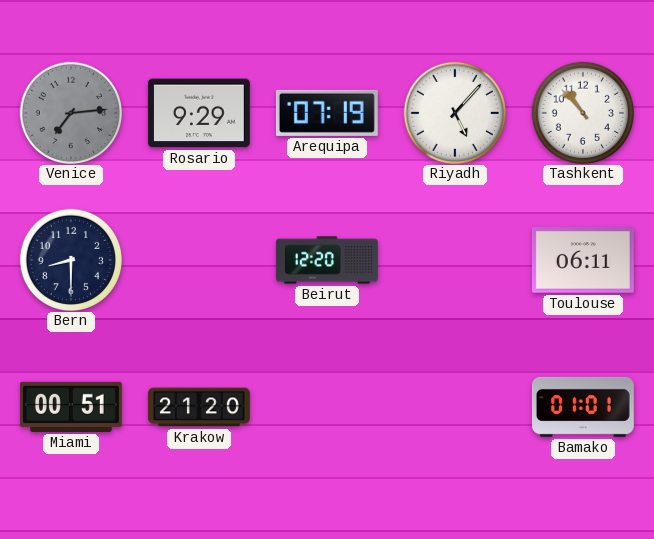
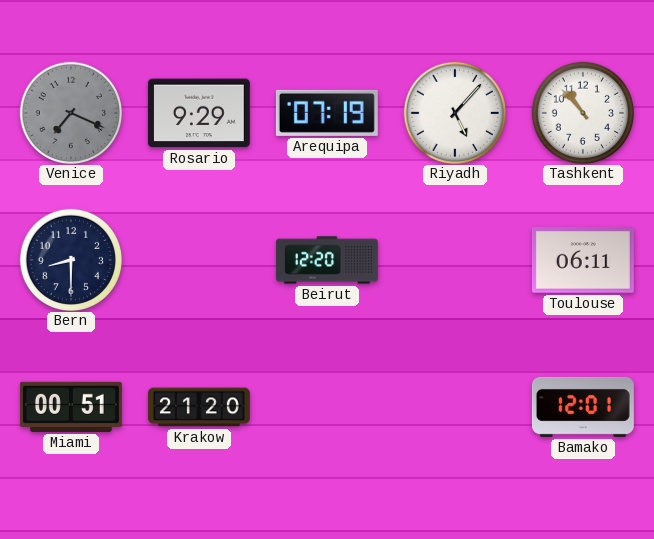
Venice: 7:14 -> 7:19
Bamako: 01:01 -> 12:01
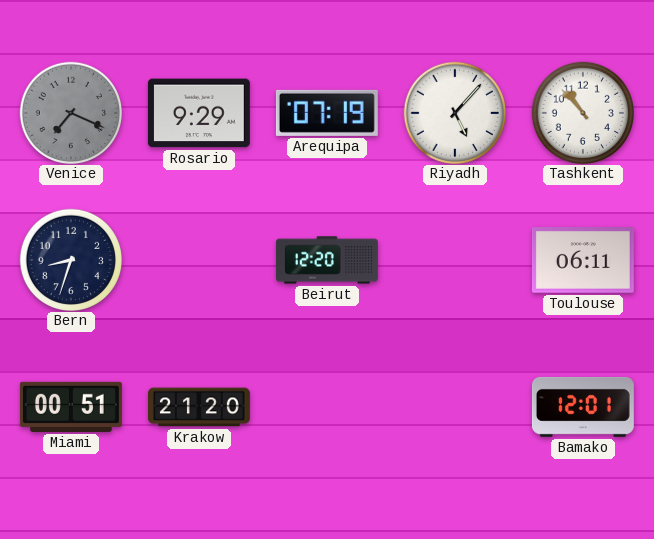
Bern: 8:30 -> 8:33
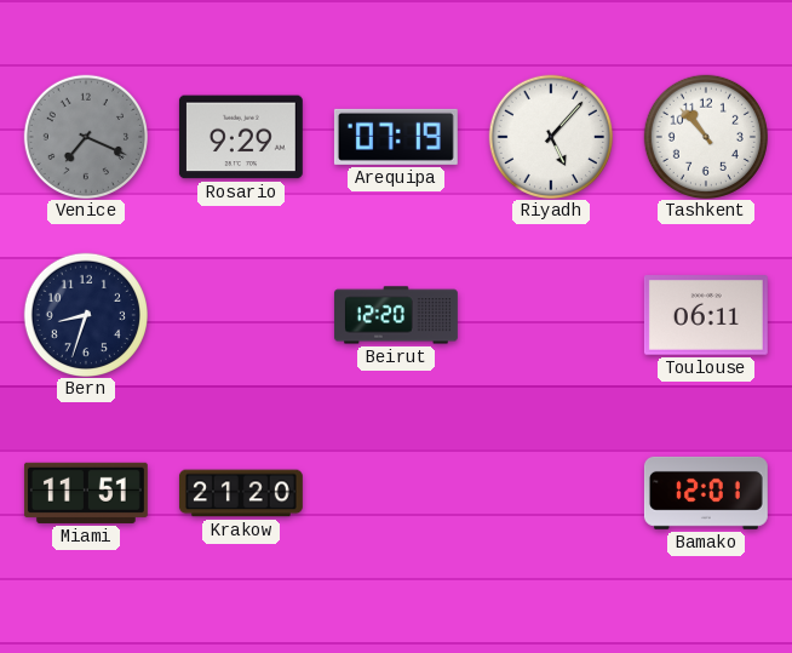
Miami: 00:51 -> 11:51
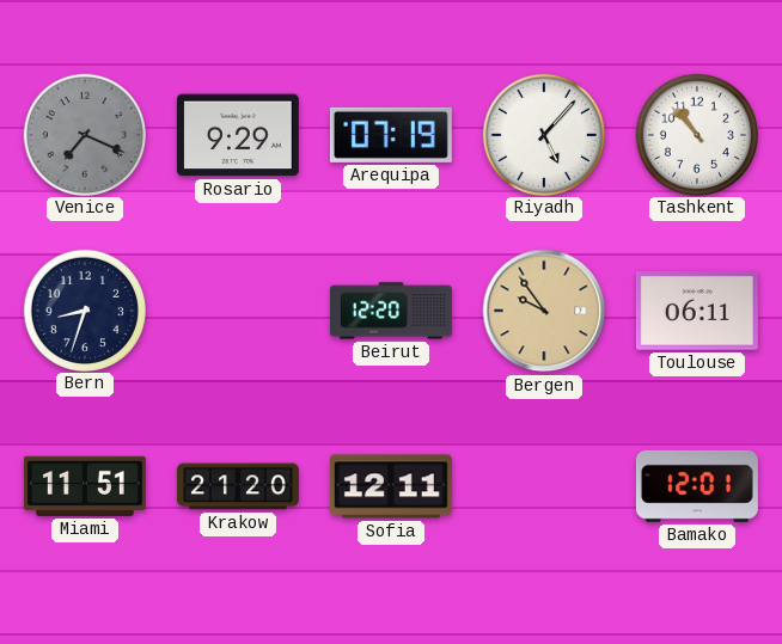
Bergen: none -> 9:54
Sofia: none -> 12:11
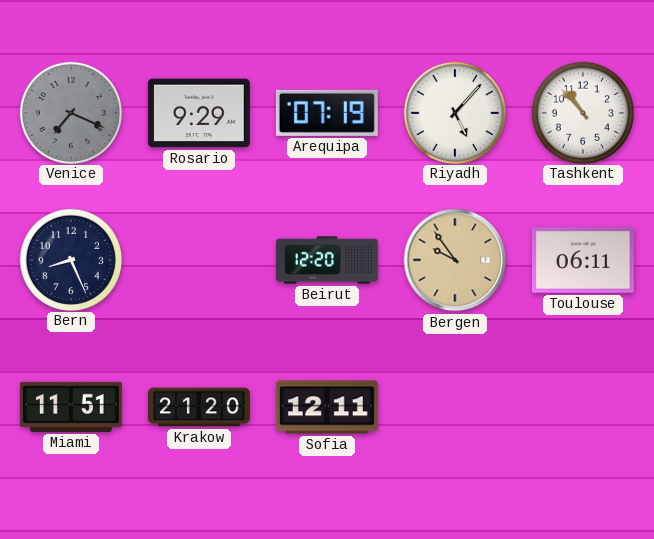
Bern: 8:33 -> 8:26
Bamako: 12:01 -> none
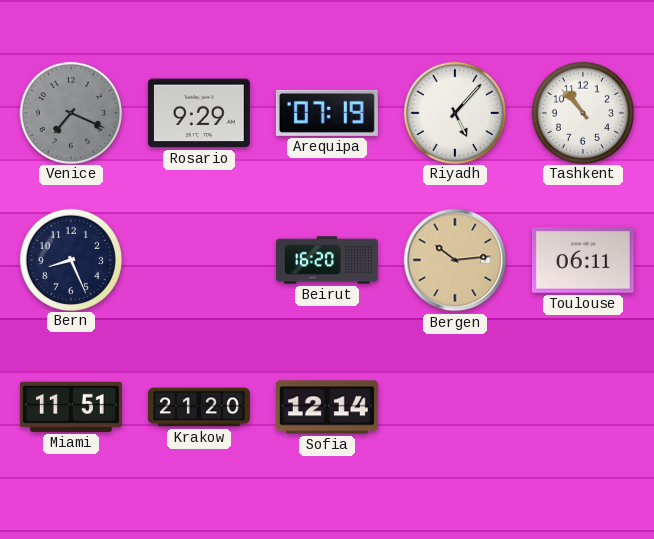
Beirut: 12:20 -> 16:20
Bergen: 9:54 -> 10:14
Sofia: 12:11 -> 12:14
